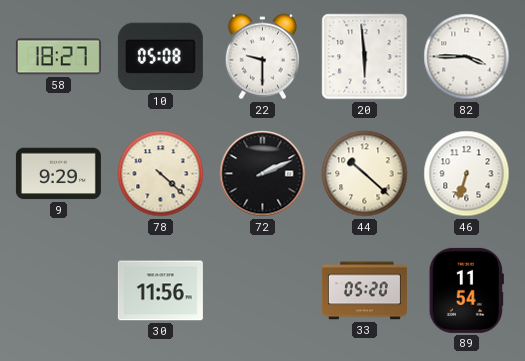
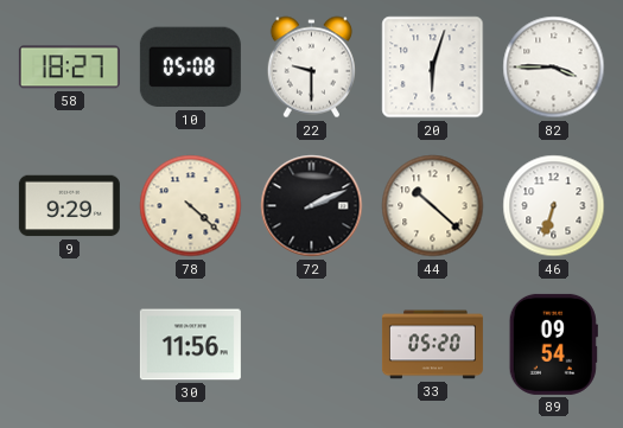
20: 5:59 -> 6:03
89: 11:54 -> 09:54
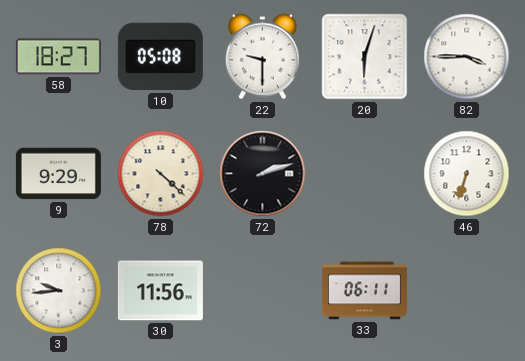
72: 2:11 -> 2:12
44: 10:22 -> none
3: none -> 9:44
33: 05:20 -> 06:11
89: 09:54 -> none
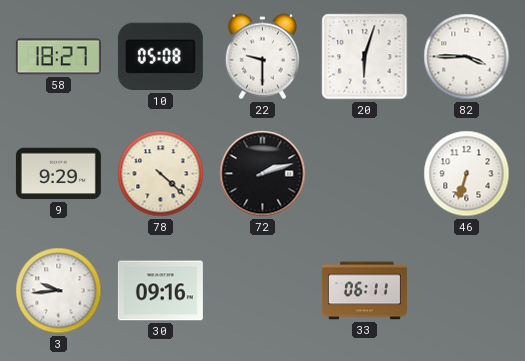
30: 11:56 -> 09:16
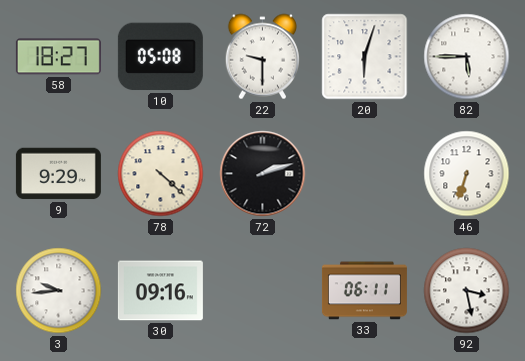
82: 3:45 -> 5:45
92: none -> 3:28
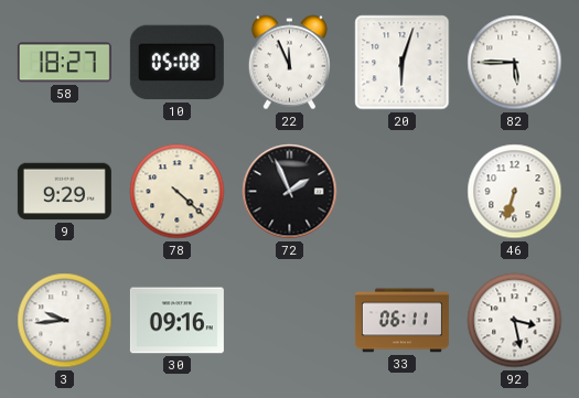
22: 9:30 -> 11:56
72: 2:12 -> 1:56
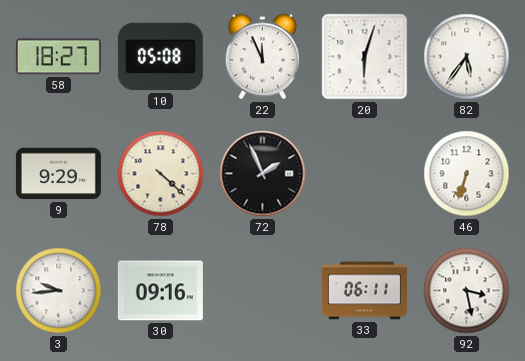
82: 5:45 -> 5:36
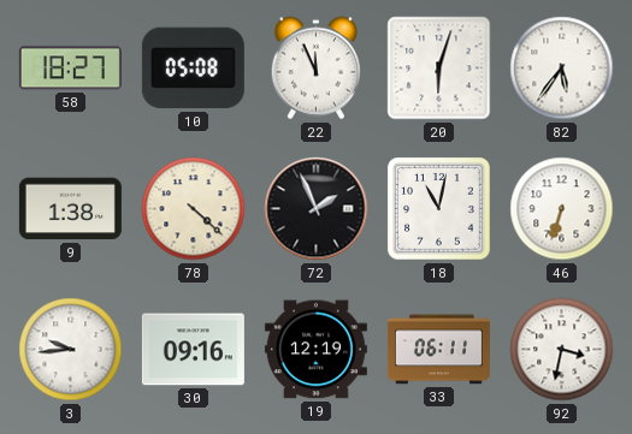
9: 9:29 -> 1:38
18: none -> 11:02
19: none -> 12:19
92: 3:28 -> 3:32
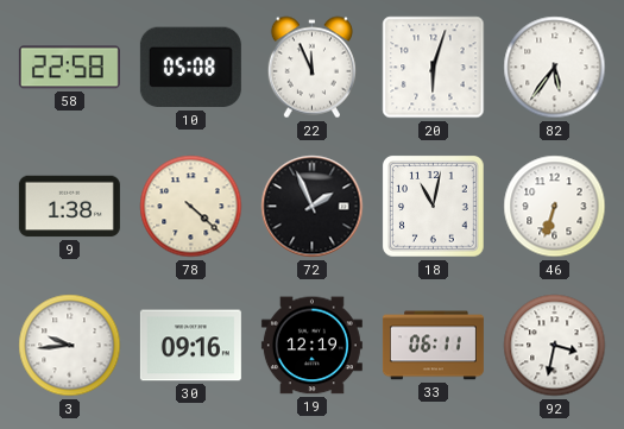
58: 18:27 -> 22:58
